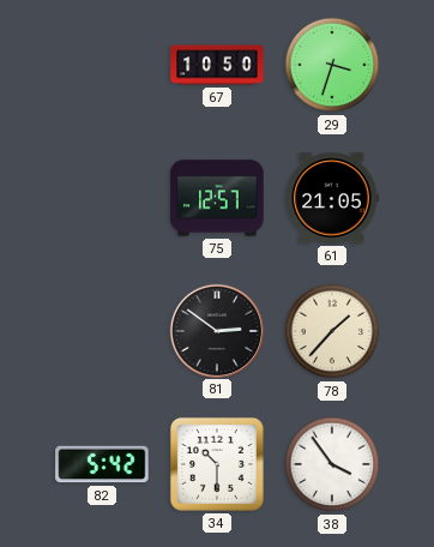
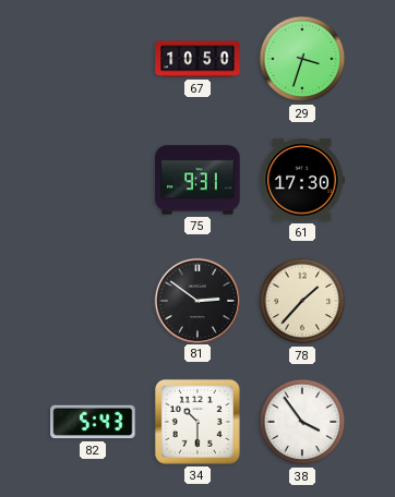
75: 12:57 -> 9:31
61: 21:05 -> 17:30
82: 5:42 -> 5:43
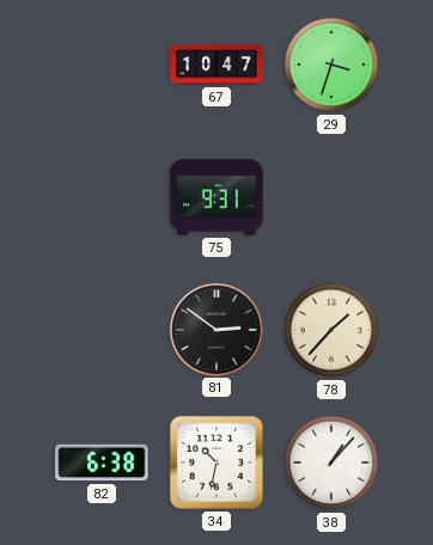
67: 10:50 -> 10:47
61: 17:30 -> none
82: 5:43 -> 6:38
34: 10:30 -> 10:32
38: 3:54 -> 1:07
